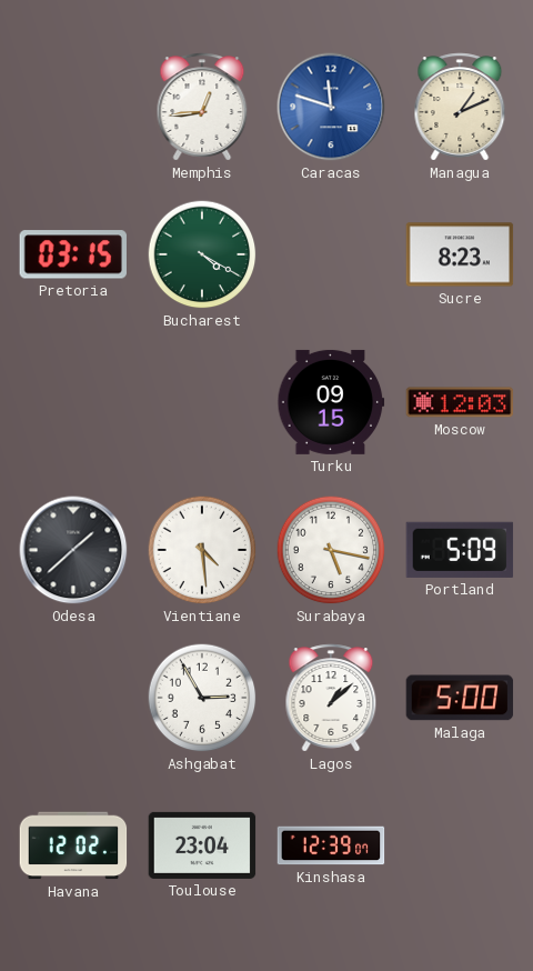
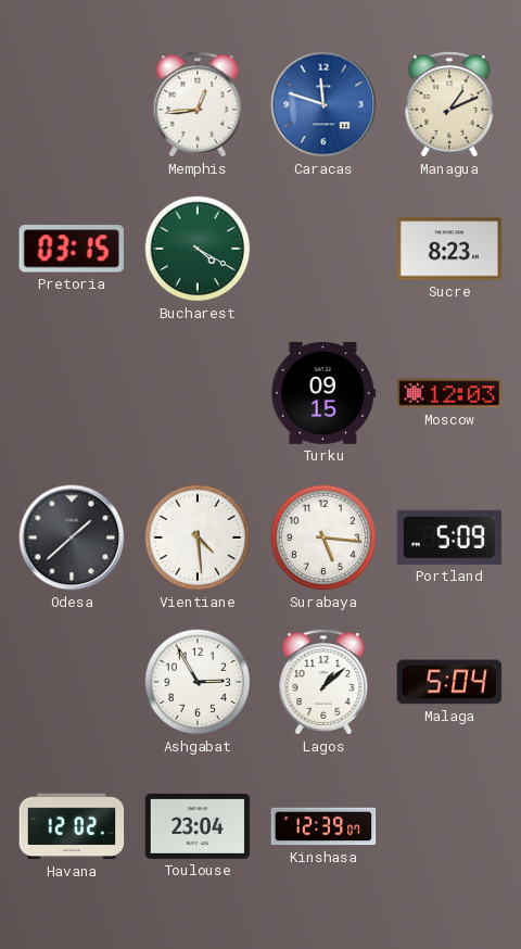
Surabaya: 5:17 -> 5:16
Malaga: 5:00 -> 5:04
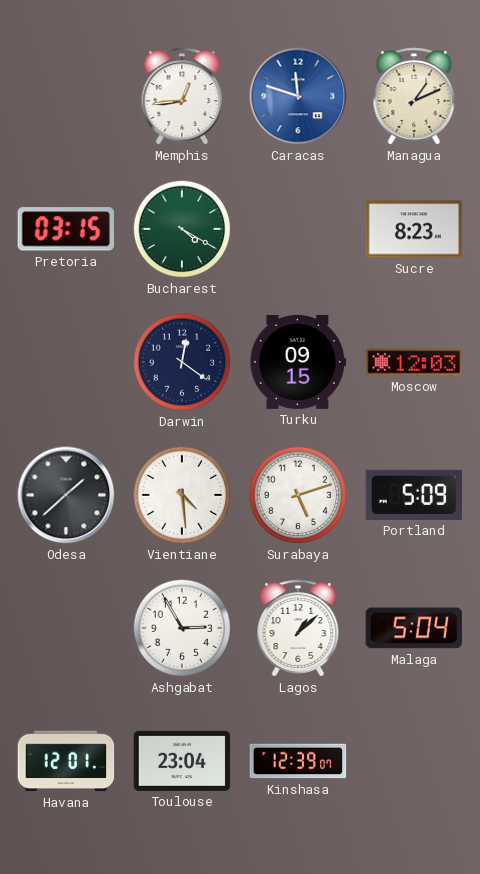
Darwin: none -> 12:21
Surabaya: 5:16 -> 5:12
Havana: 12:02 -> 12:01
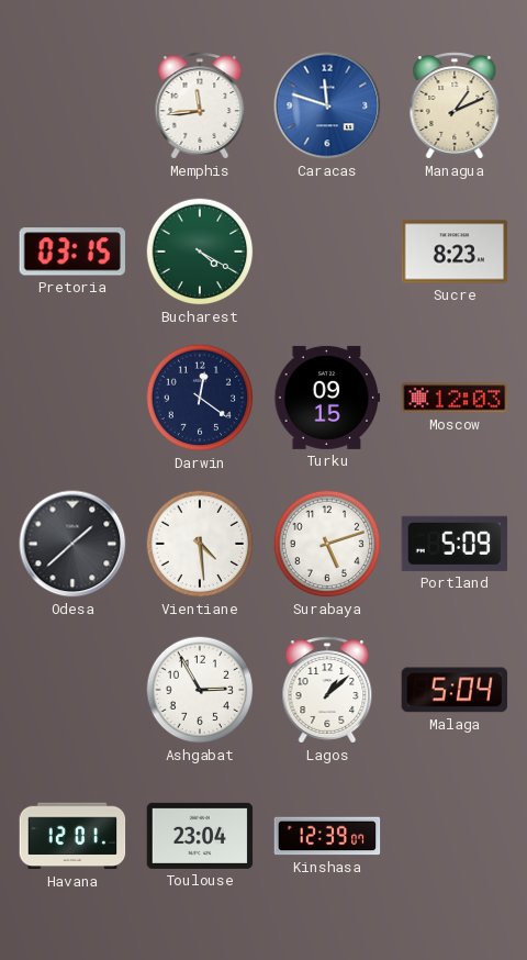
Memphis: 12:44 -> 11:44
